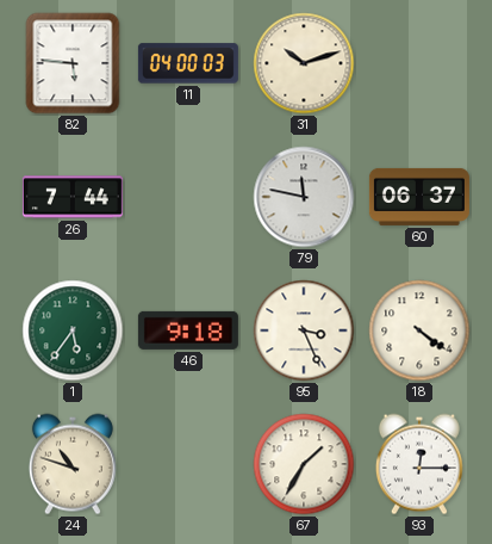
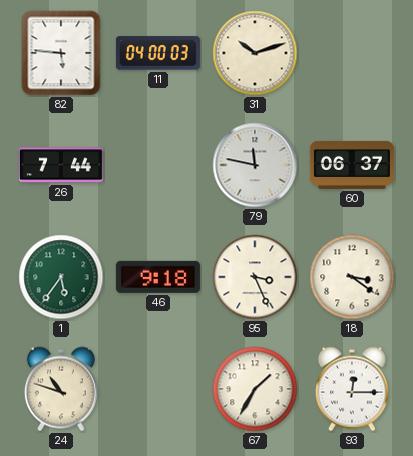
18: 4:21 -> 3:21
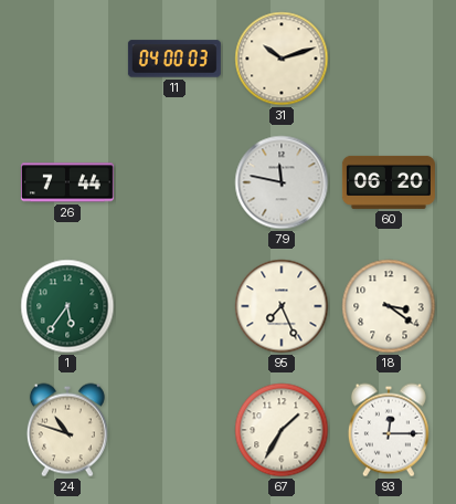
82: 5:46 -> none
60: 06:37 -> 06:20
46: 9:18 -> none
95: 3:26 -> 7:26
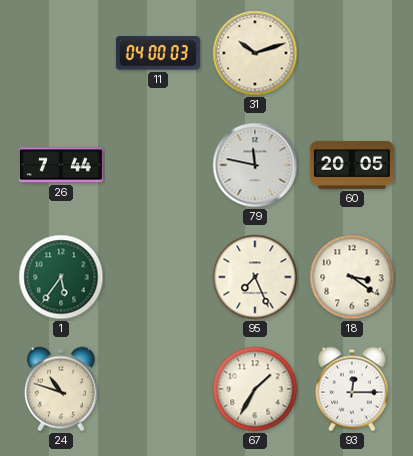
60: 06:20 -> 20:05
